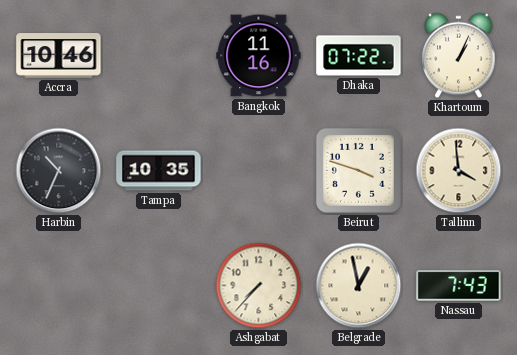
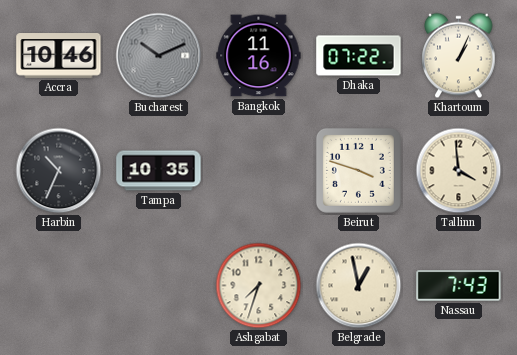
Bucharest: none -> 10:11
Ashgabat: 7:37 -> 7:33
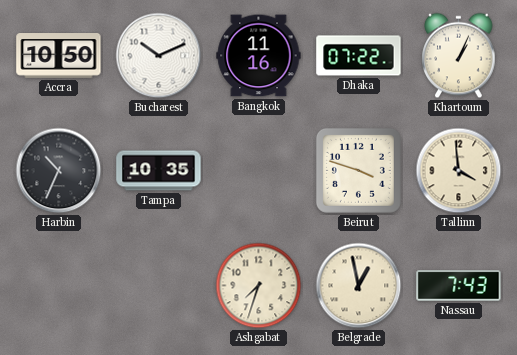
Accra: 10:46 -> 10:50
Bucharest dial: grey -> white
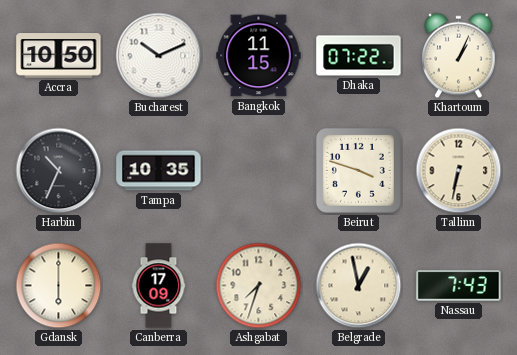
Bangkok: 11:16 -> 11:15
Tallinn: 3:59 -> 6:32
Gdansk: none -> 6:00
Canberra: none -> 17:09
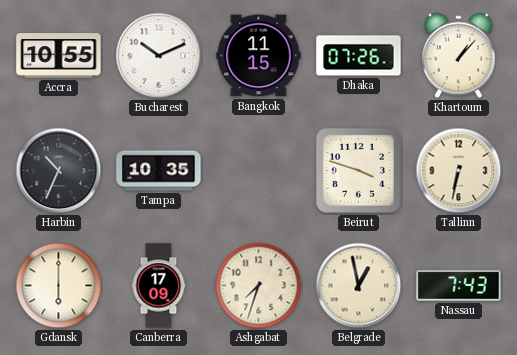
Accra: 10:50 -> 10:55
Dhaka: 07:22 -> 07:26
Khartoum: 1:04 -> 1:07
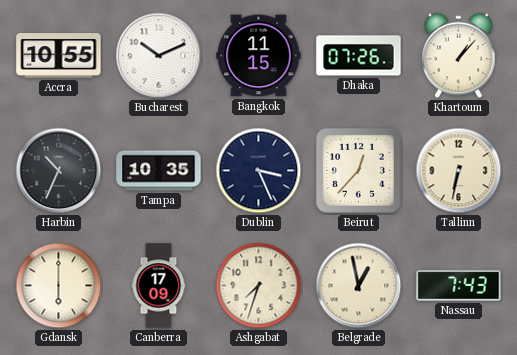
Dublin: none -> 3:26
Beirut: 3:48 -> 12:37
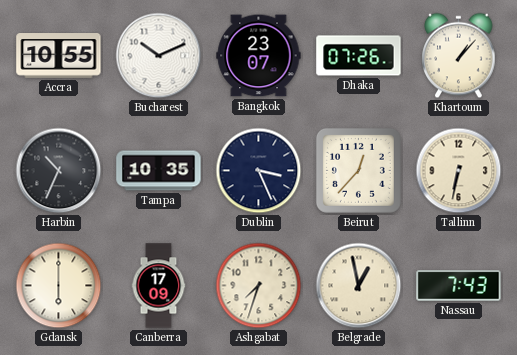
Bangkok: 11:15 -> 23:07
